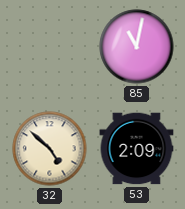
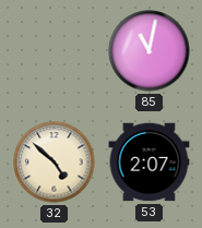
53: 2:09 -> 2:07
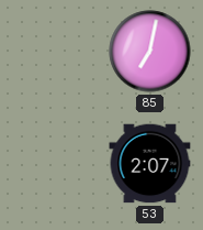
85: 11:02 -> 7:02
32: 4:52 -> none
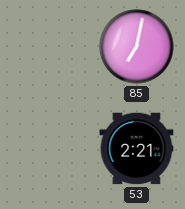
53: 2:07 -> 2:21
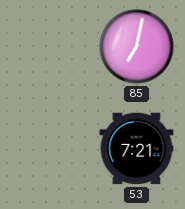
53: 2:21 -> 7:21
